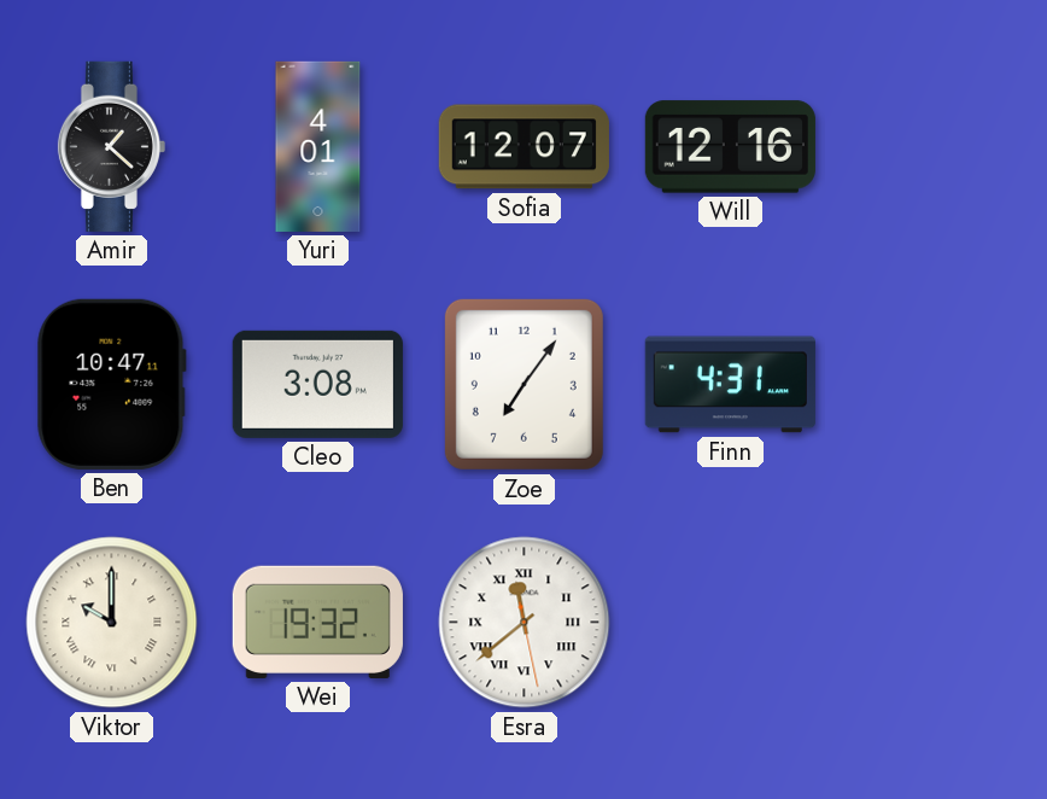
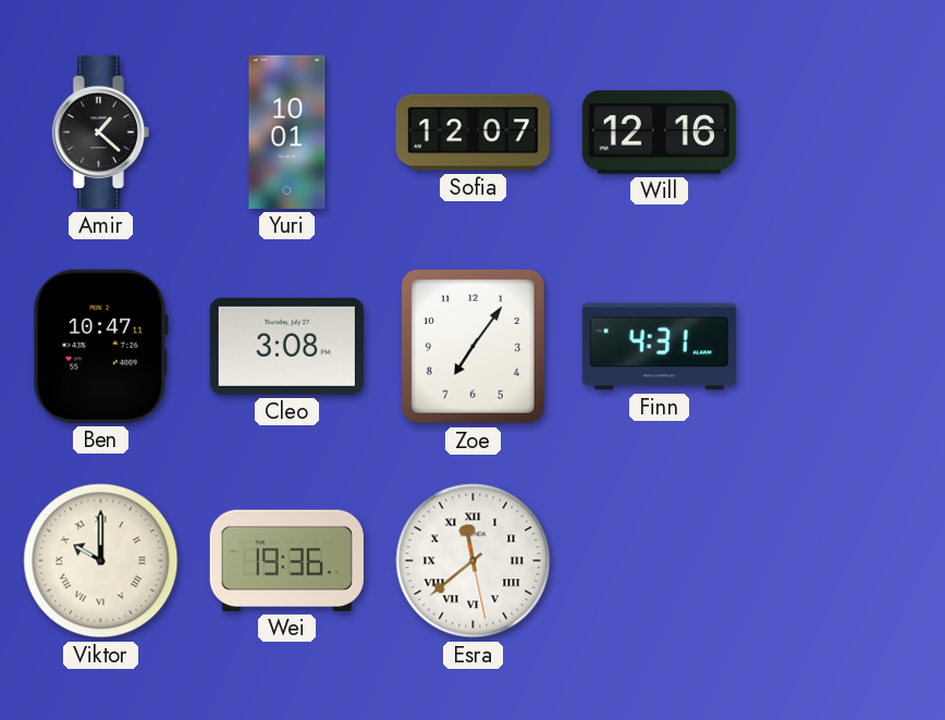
Yuri: 4:01 -> 10:01
Wei: 19:32 -> 19:36
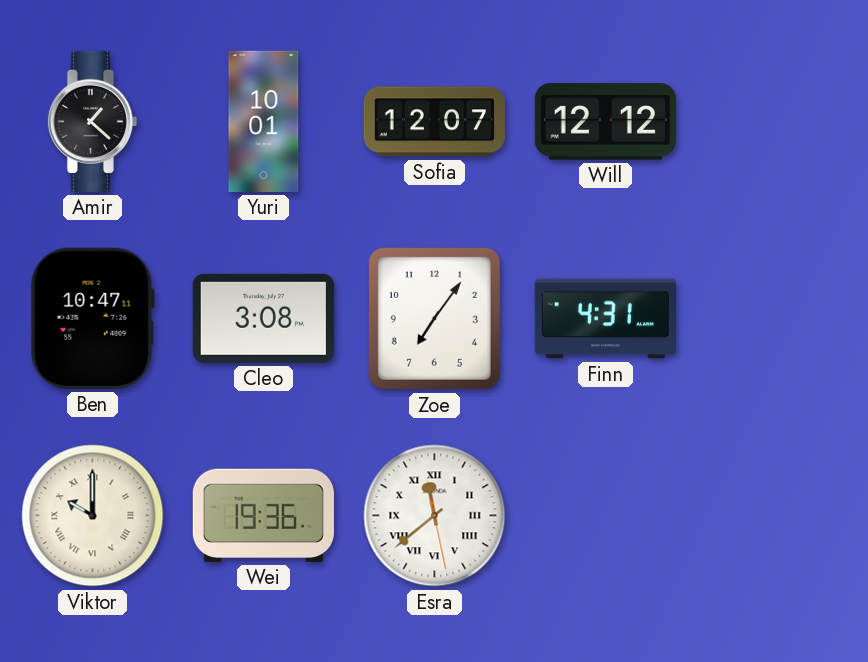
Will: 12:16 -> 12:12
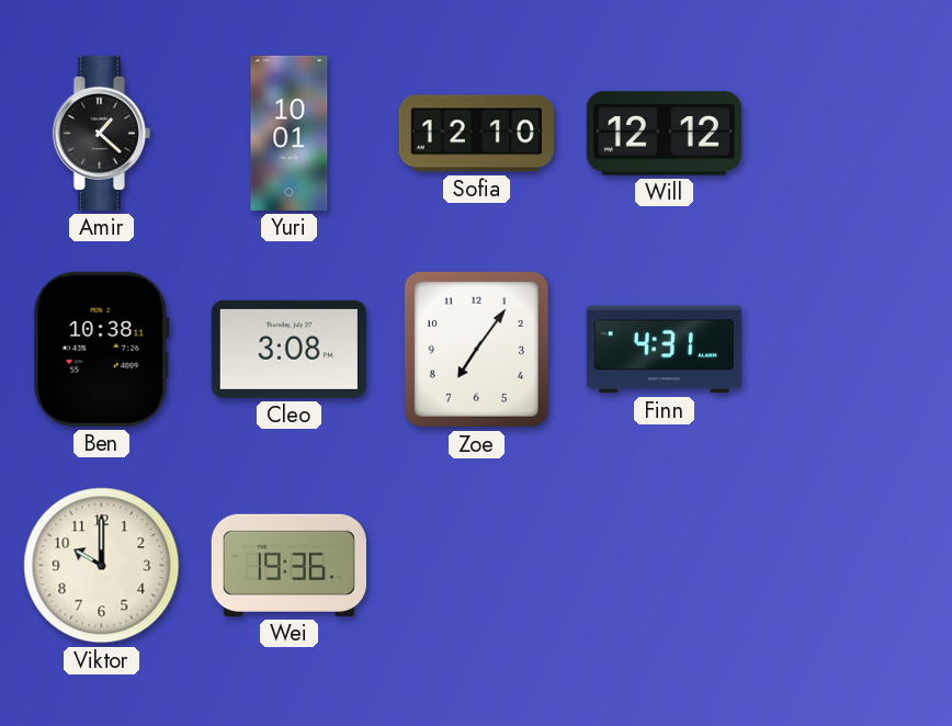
Sofia: 12:07 -> 12:10
Ben: 10:47 -> 10:38
Viktor numerals: Roman -> Arabic
Esra: 11:38 -> none
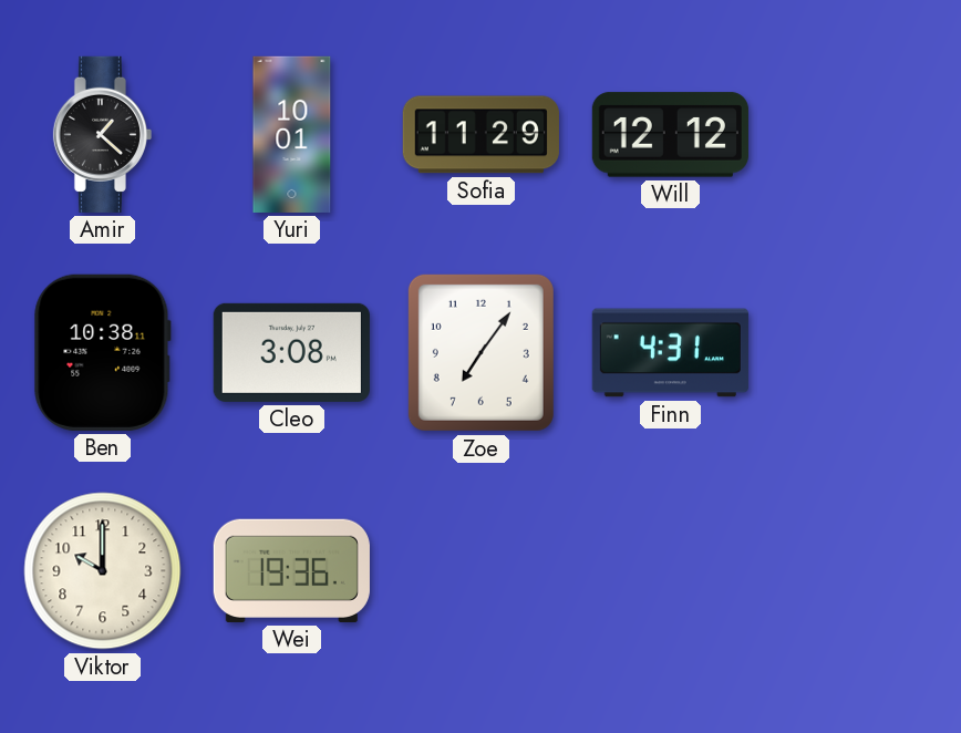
Sofia: 12:10 -> 11:29
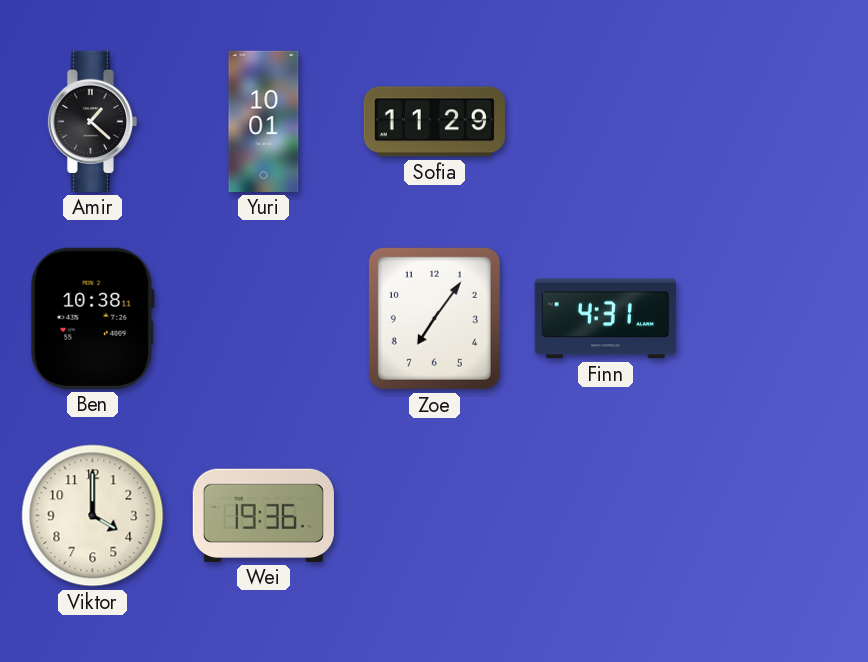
Will: 12:12 -> none
Cleo: 3:08 -> none
Viktor: 10:00 -> 4:00
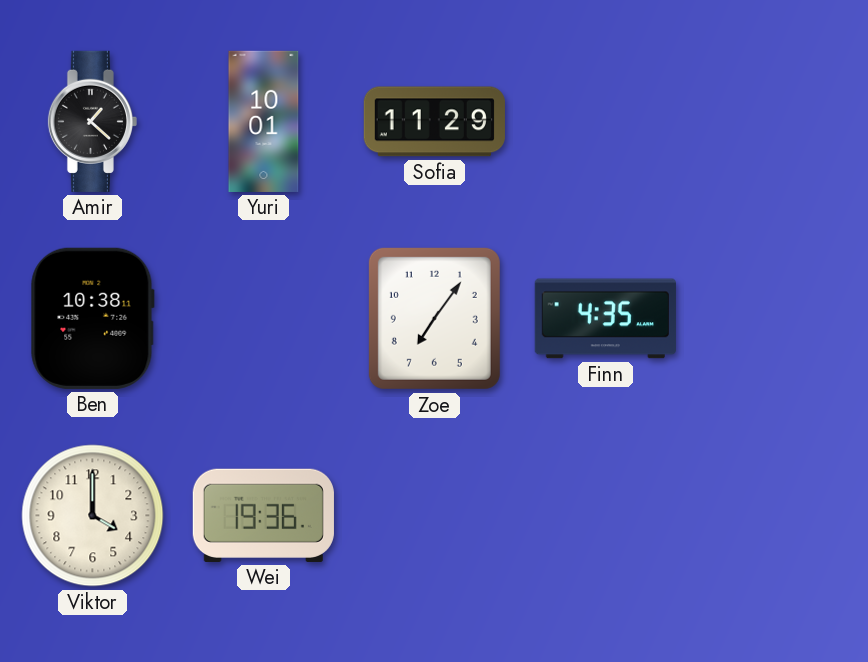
Finn: 4:31 -> 4:35
